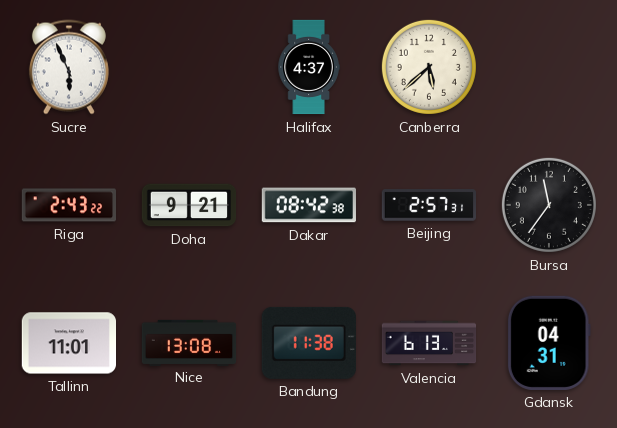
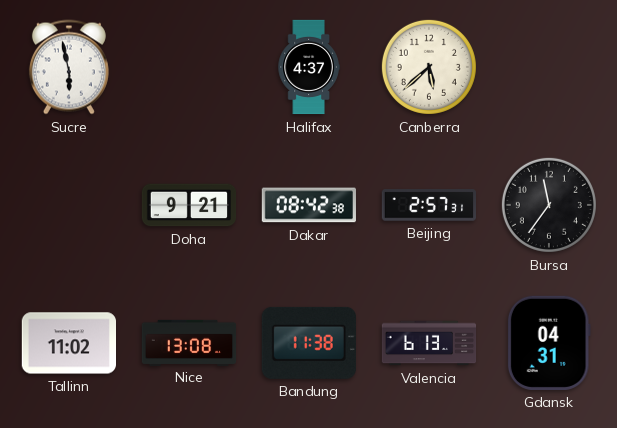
Sucre: 5:56 -> 5:58
Riga: 2:43 -> none
Tallinn: 11:01 -> 11:02
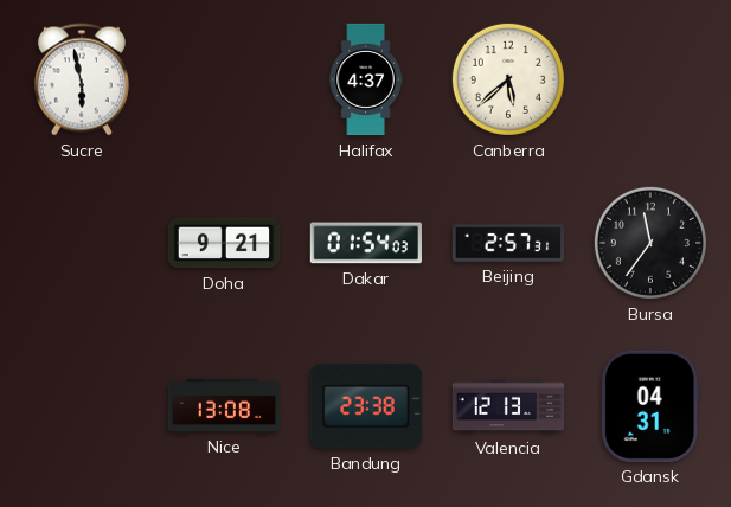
Dakar: 08:42 -> 01:54
Tallinn: 11:02 -> none
Bandung: 11:38 -> 23:38
Valencia: 6:13 -> 12:13
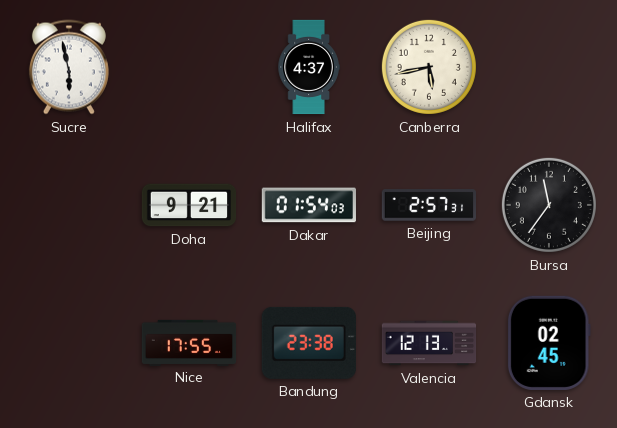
Canberra: 5:38 -> 5:43
Nice: 13:08 -> 17:55
Gdansk: 04:31 -> 02:45
